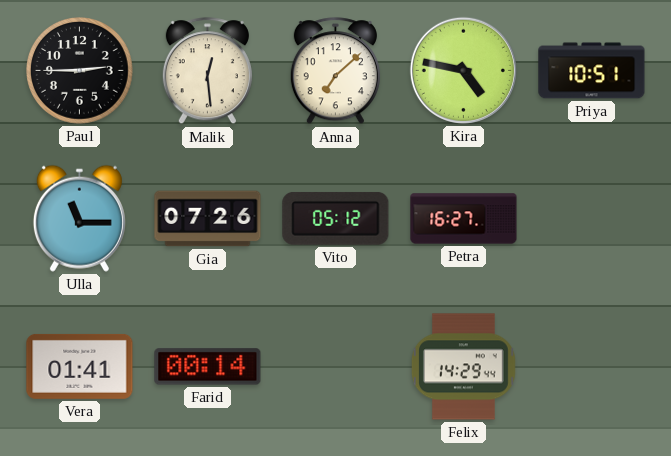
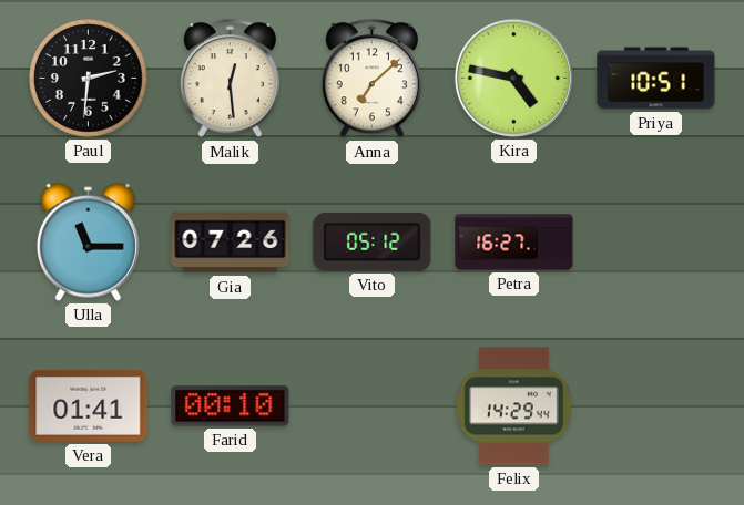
Paul: 2:45 -> 2:31
Farid: 00:14 -> 00:10
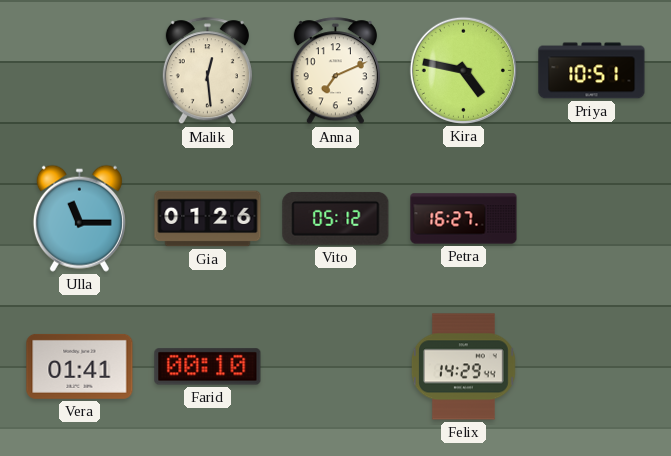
Paul: 2:31 -> none
Anna: 7:08 -> 7:11
Gia: 07:26 -> 01:26
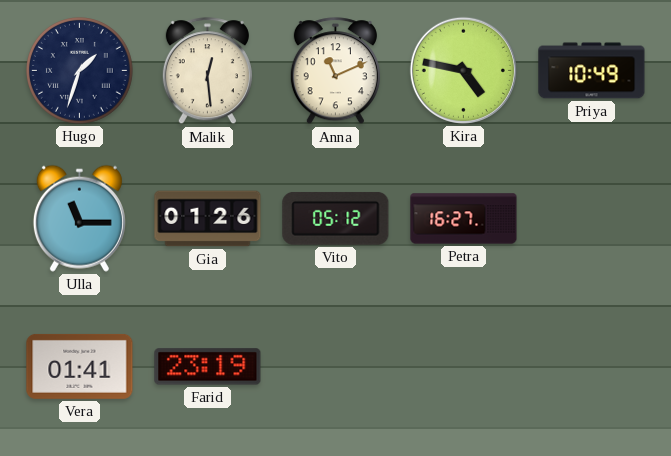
Hugo: none -> 1:33
Anna: 7:11 -> 11:11
Priya: 10:51 -> 10:49
Farid: 00:10 -> 23:19
Felix: 14:29 -> none
